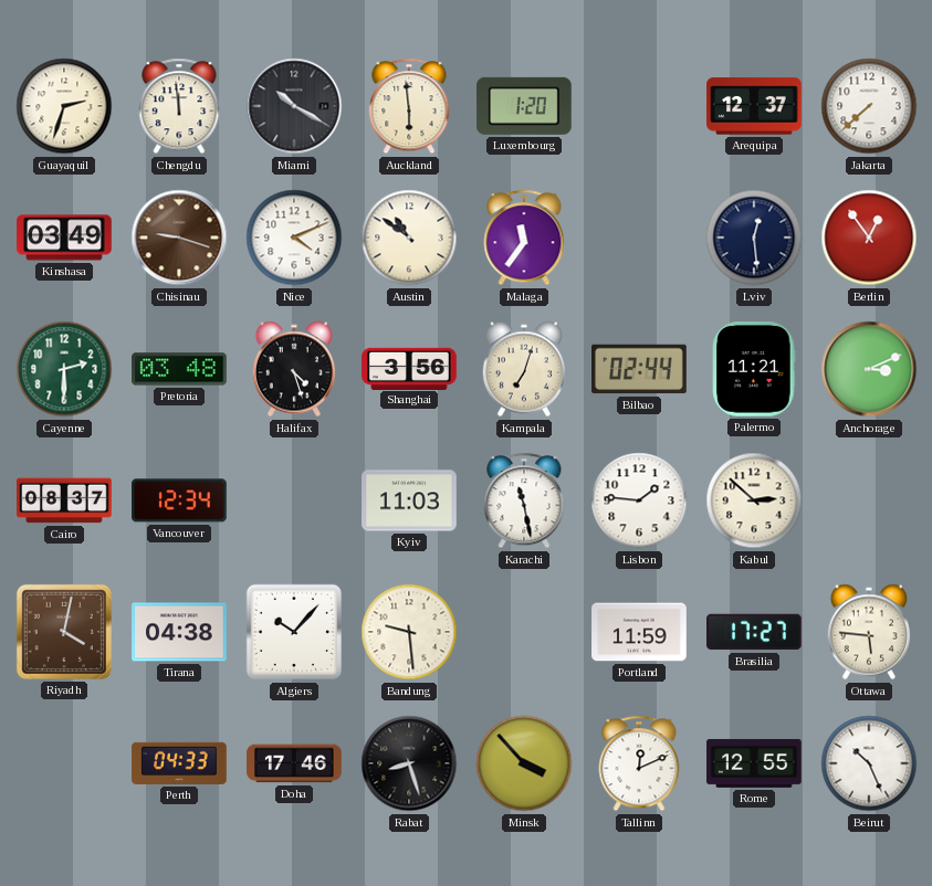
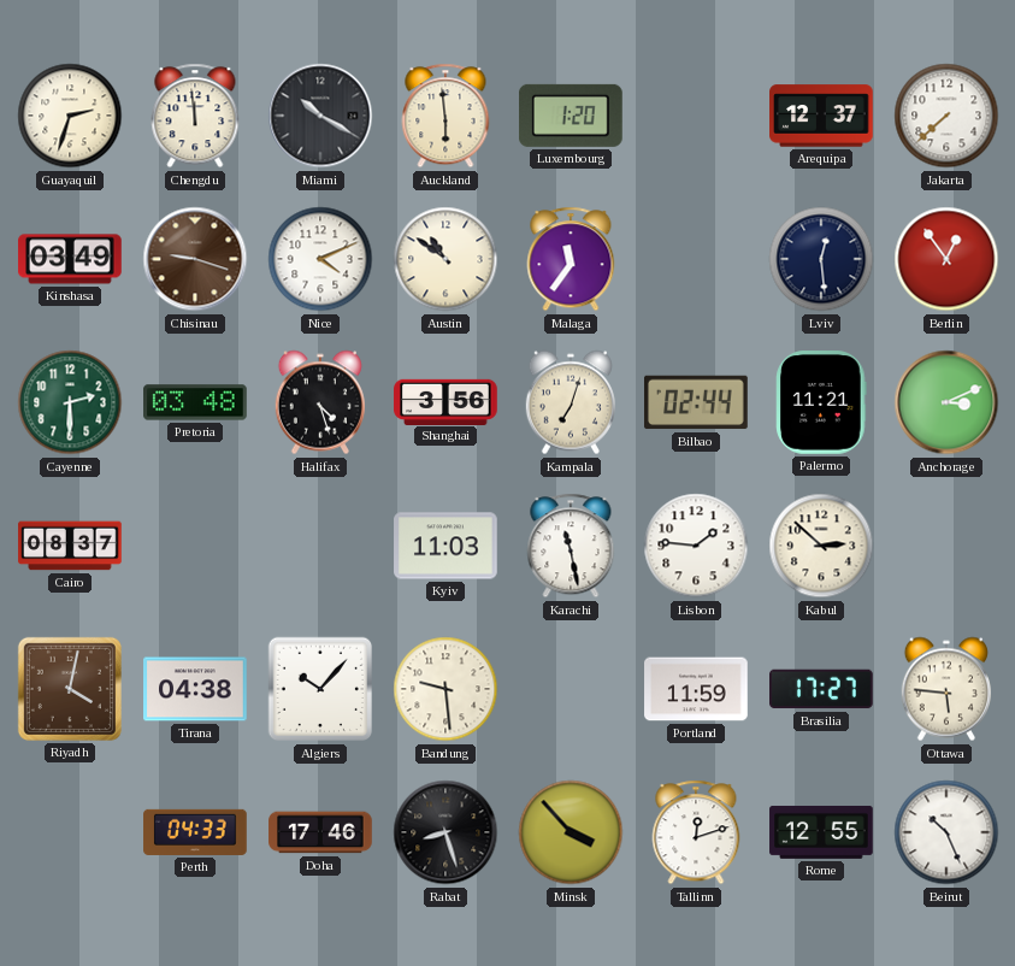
Vancouver: 12:34 -> none
Tallinn: 12:11 -> 12:12
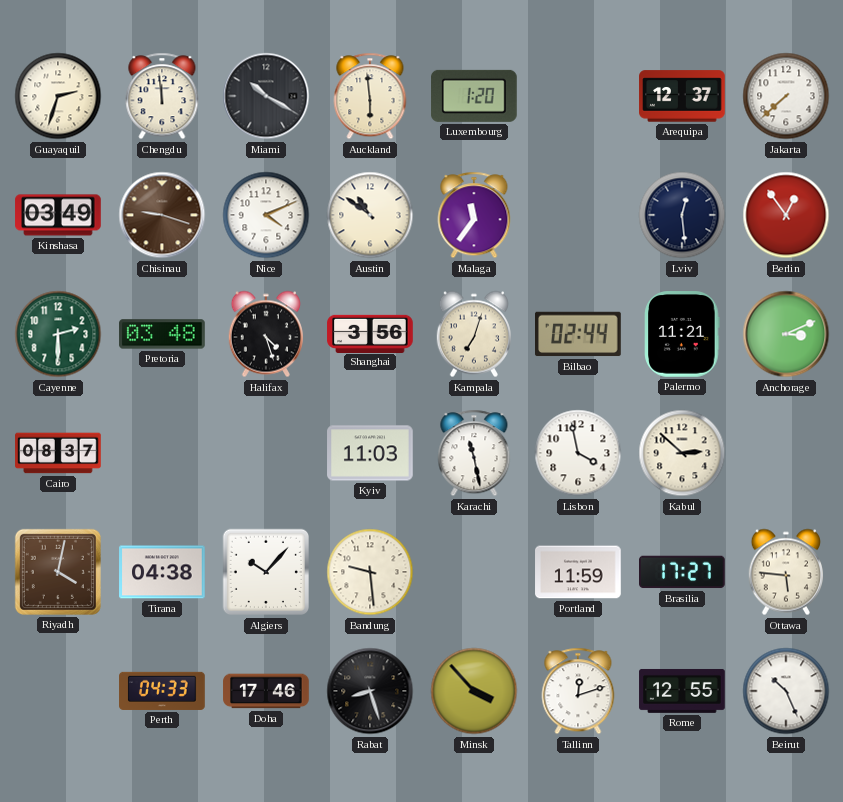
Lisbon: 1:46 -> 3:58
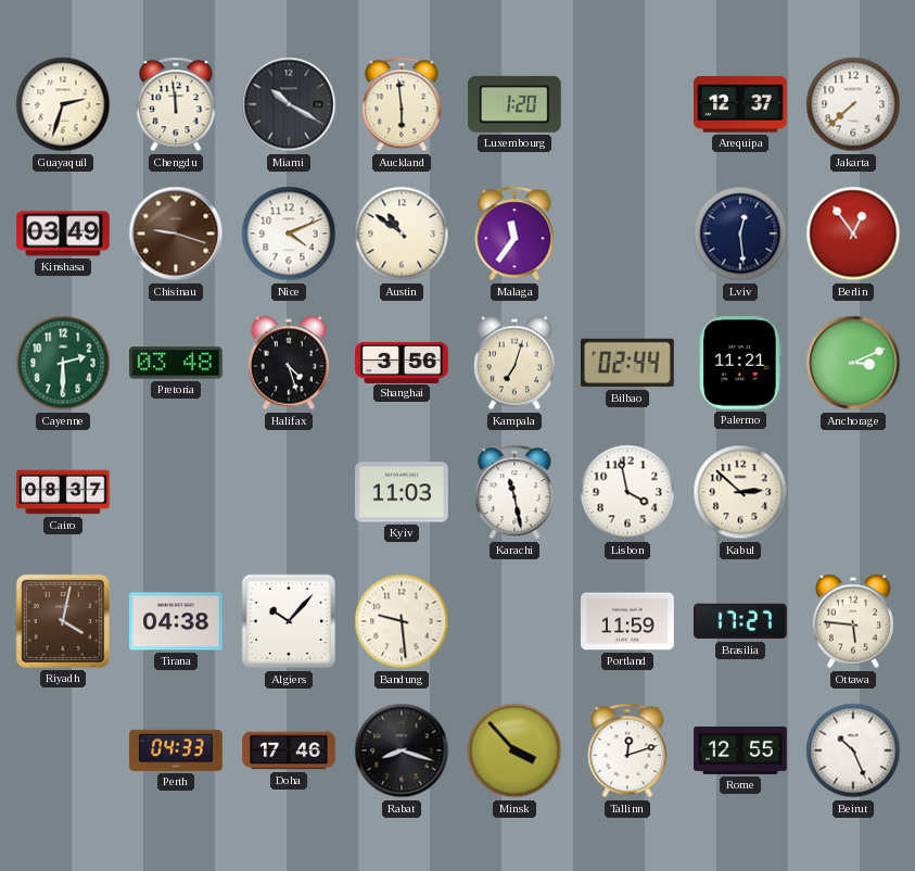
Rabat: 8:27 -> 8:18
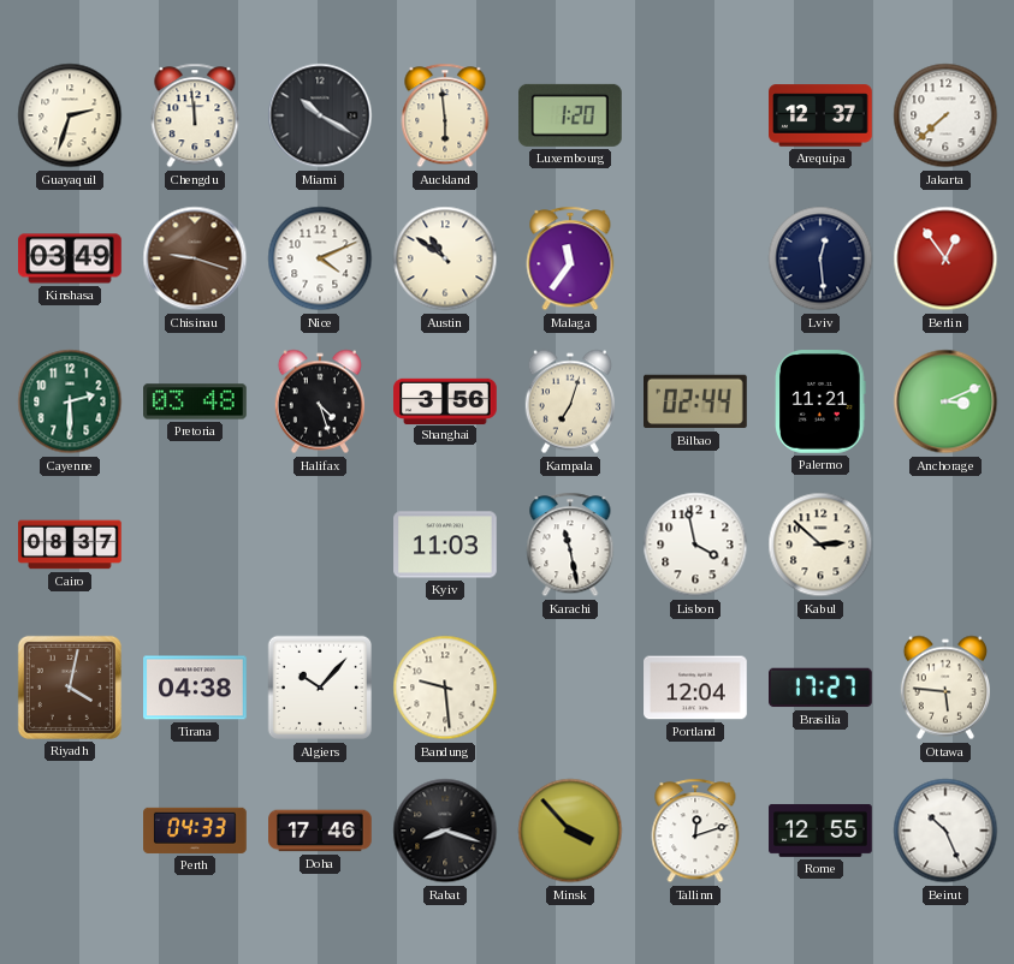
Portland: 11:59 -> 12:04
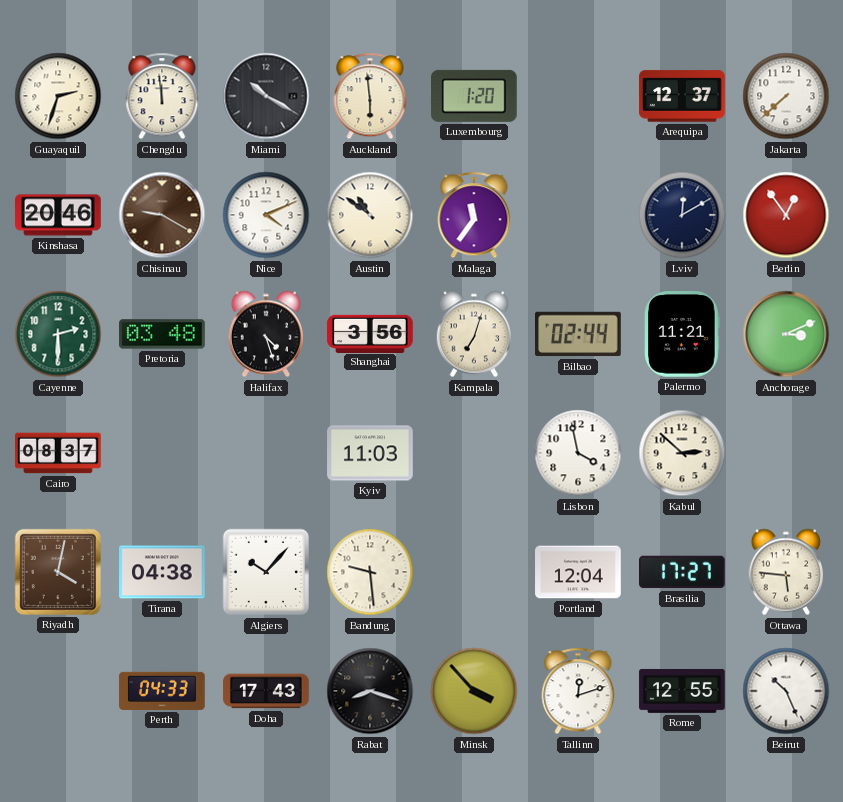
Kinshasa: 03:49 -> 20:46
Chisinau: 9:18 -> 9:20
Lviv: 12:29 -> 12:10
Karachi: 11:28 -> none
Doha: 17:46 -> 17:43
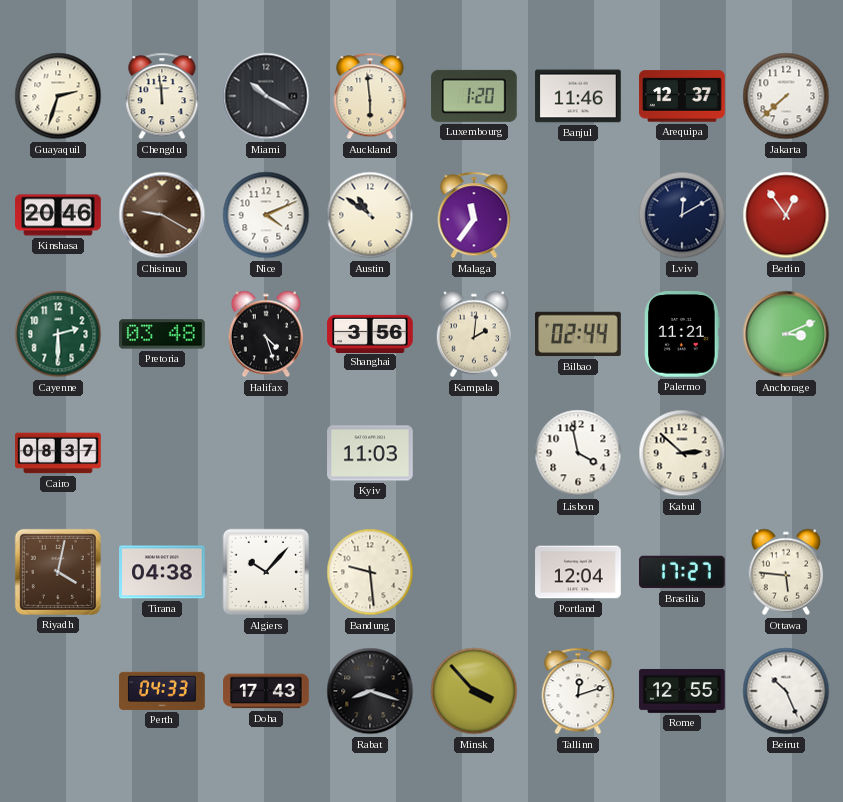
Banjul: none -> 11:46
Kampala: 7:03 -> 2:01
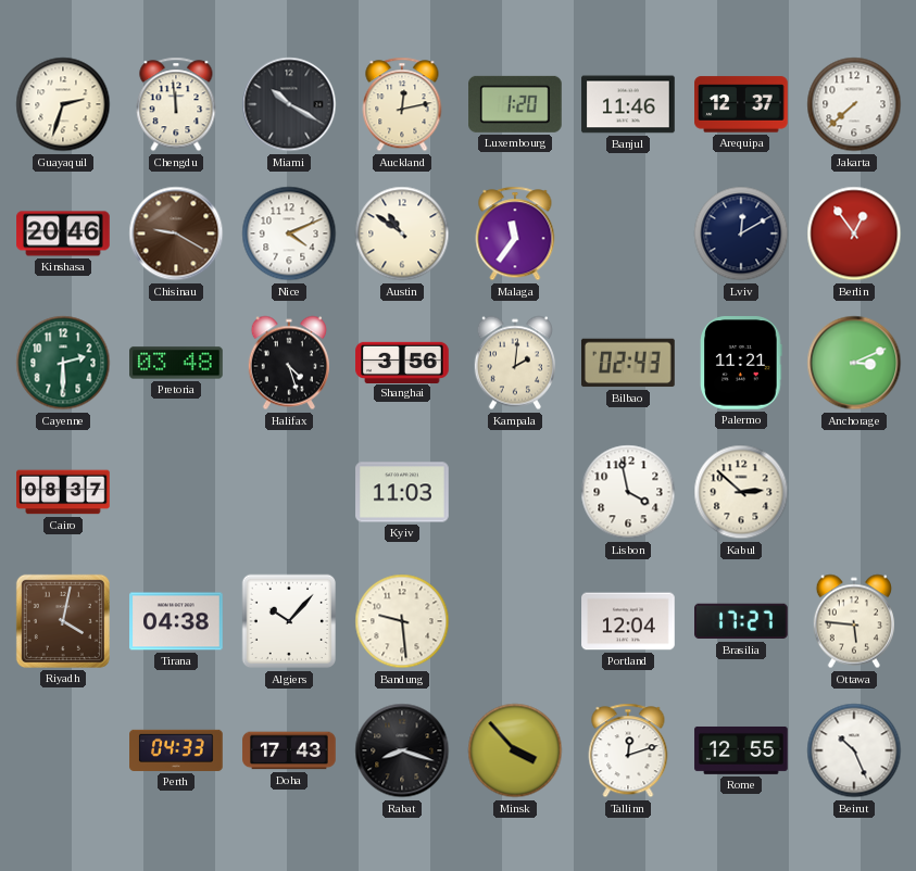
Auckland: 5:59 -> 12:13
Bilbao: 02:44 -> 02:43
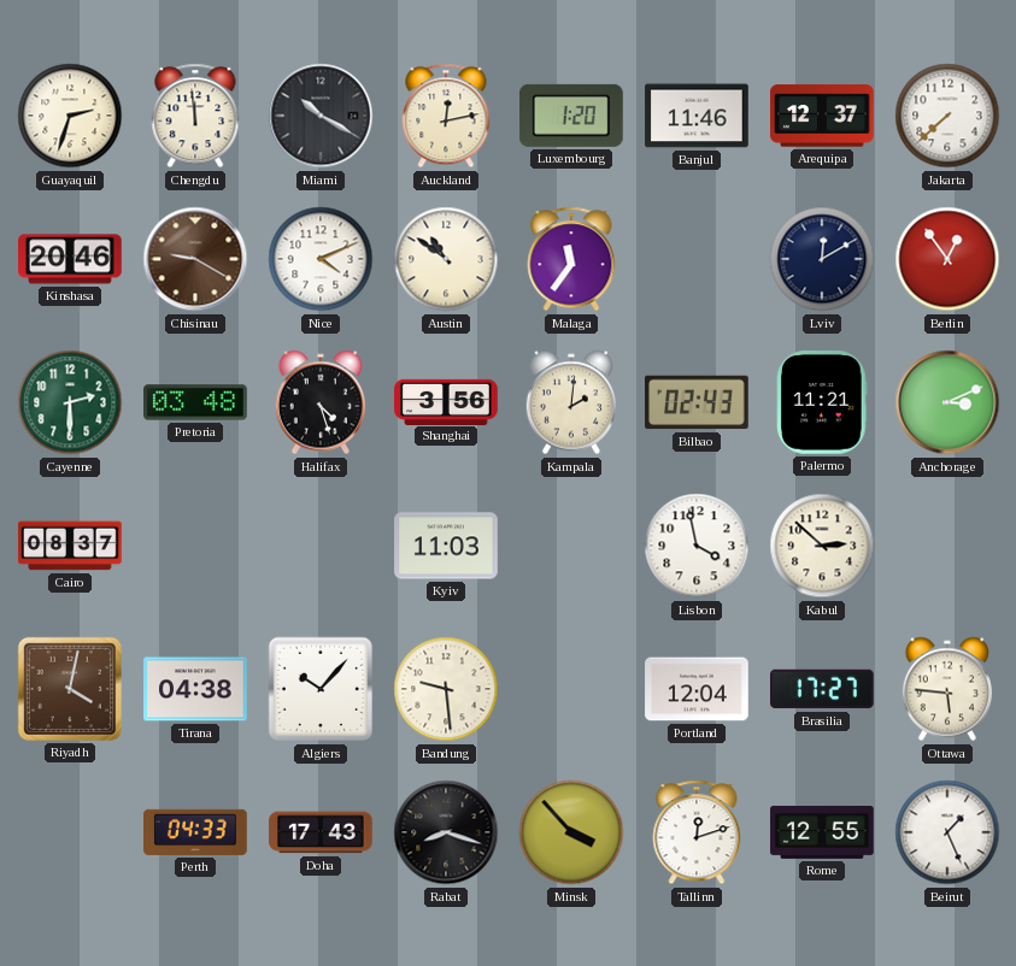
Beirut: 10:26 -> 1:26
